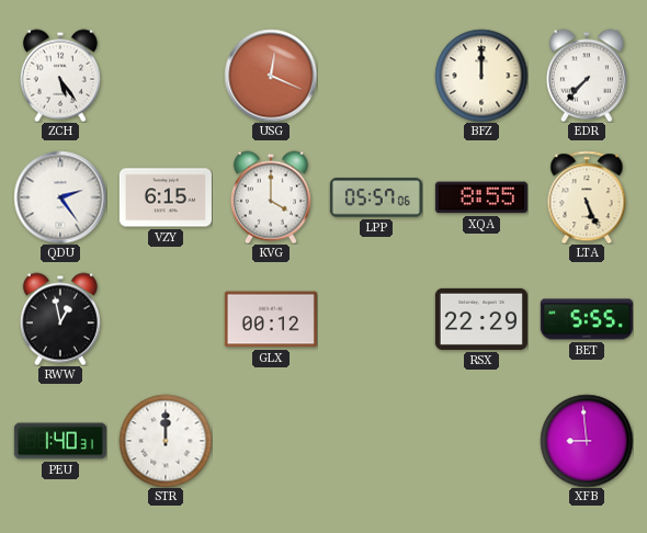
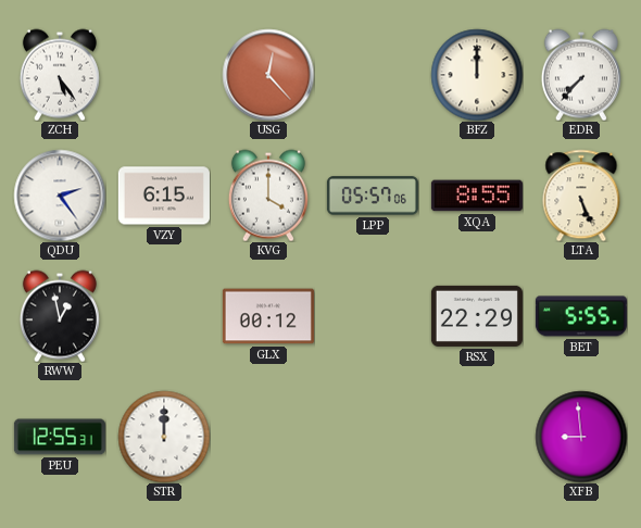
USG: 12:19 -> 12:23
PEU: 1:40 -> 12:55
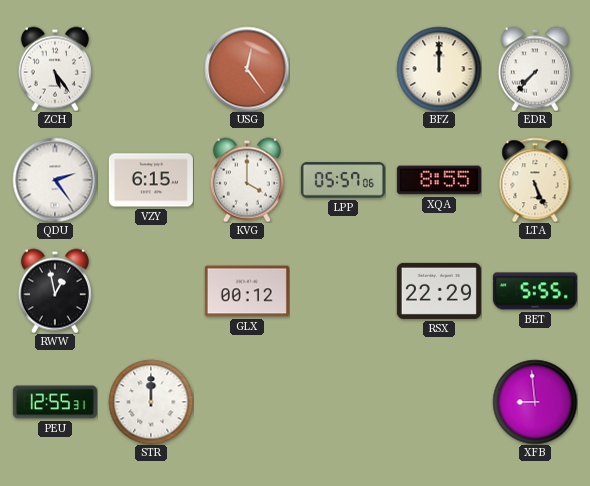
USG: 12:23 -> 12:24
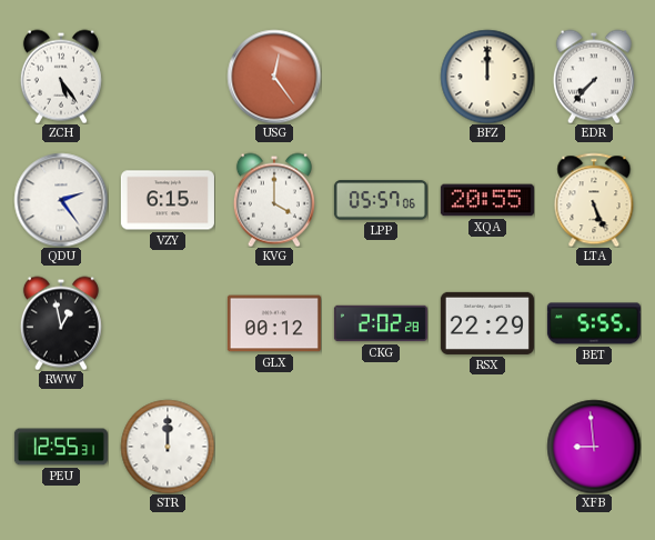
XQA: 8:55 -> 20:55
CKG: none -> 2:02
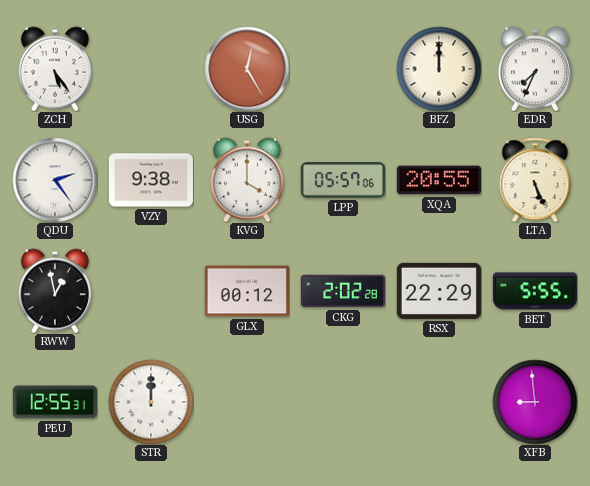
USG: 12:24 -> 12:25
EDR: 7:37 -> 7:34
VZY: 6:15 -> 9:38
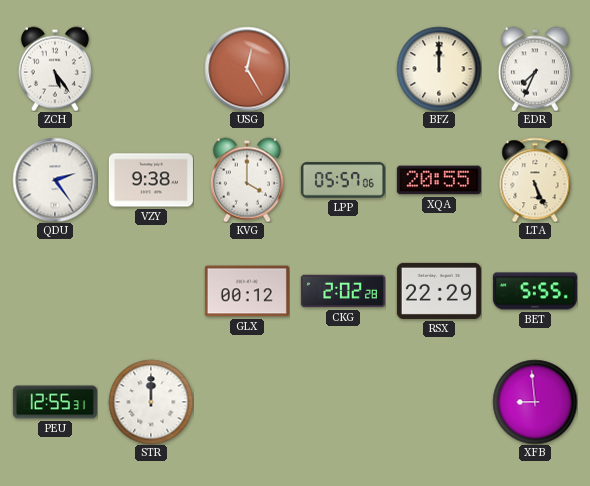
RWW: 12:58 -> none
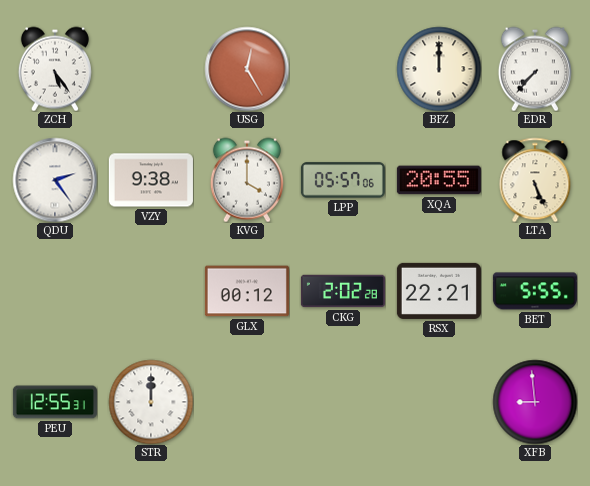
EDR: 7:34 -> 7:37
RSX: 22:29 -> 22:21
